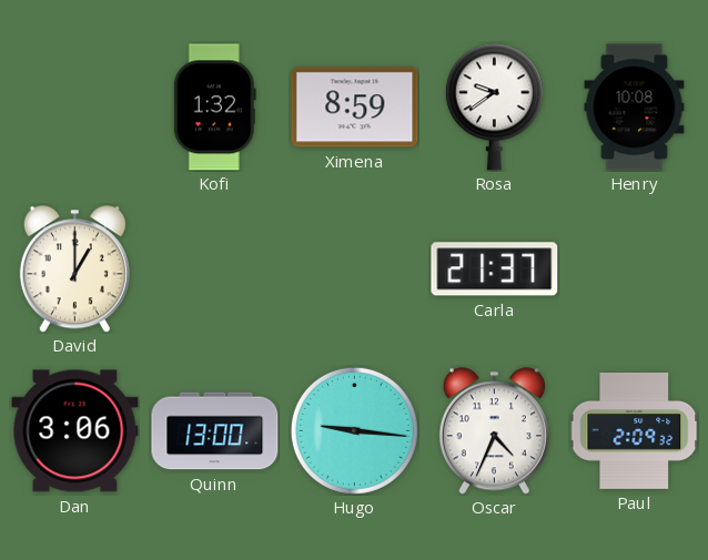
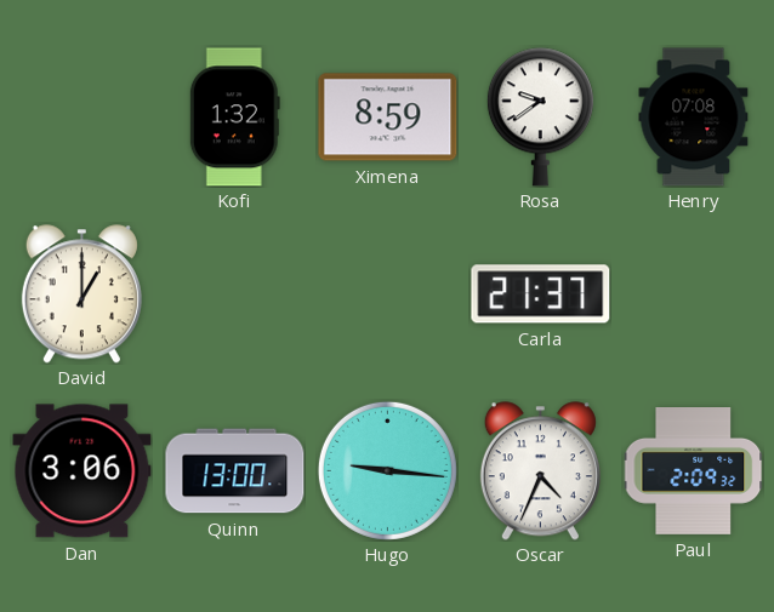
Henry: 10:08 -> 07:08
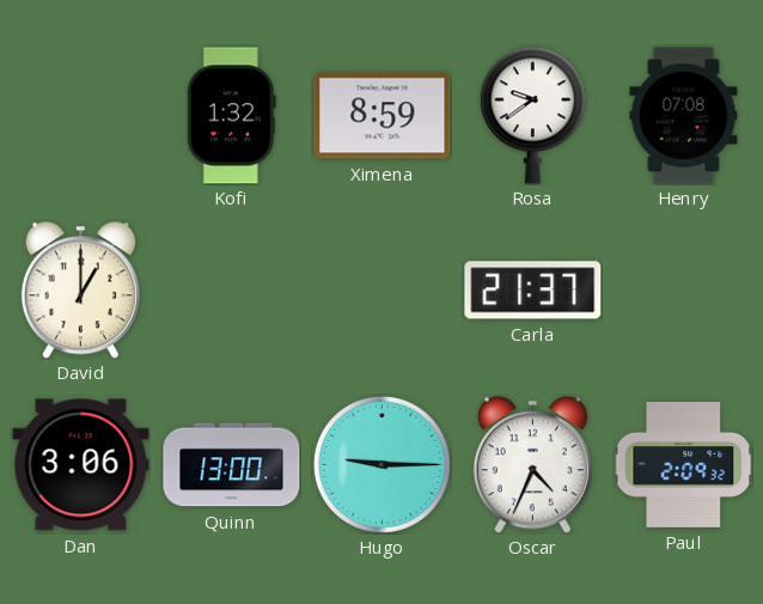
Hugo: 9:16 -> 9:15
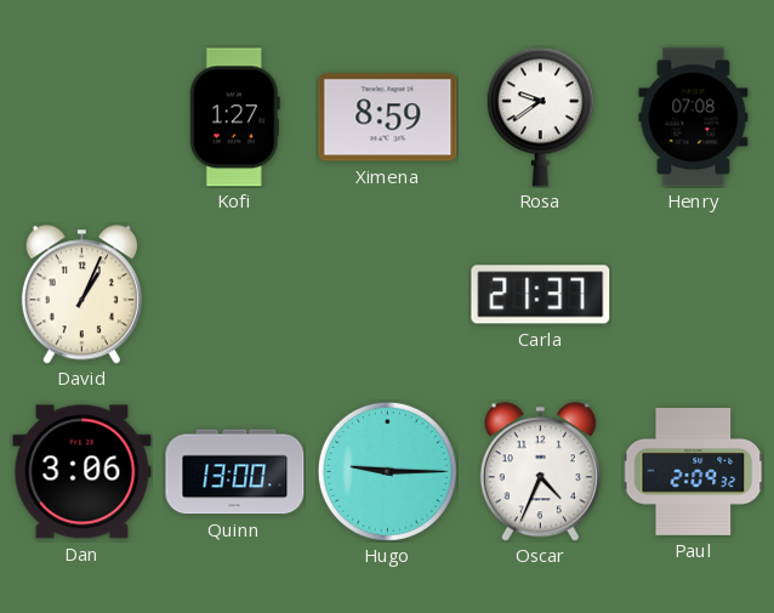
Kofi: 1:32 -> 1:27
David: 1:00 -> 1:04
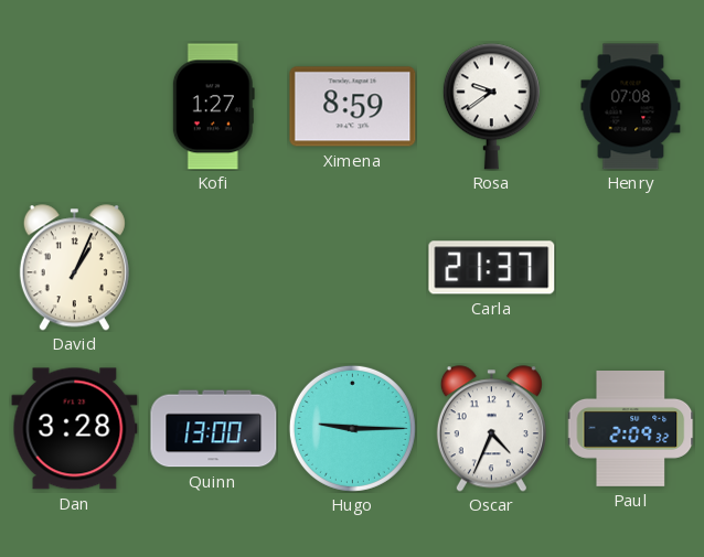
Dan: 3:06 -> 3:28
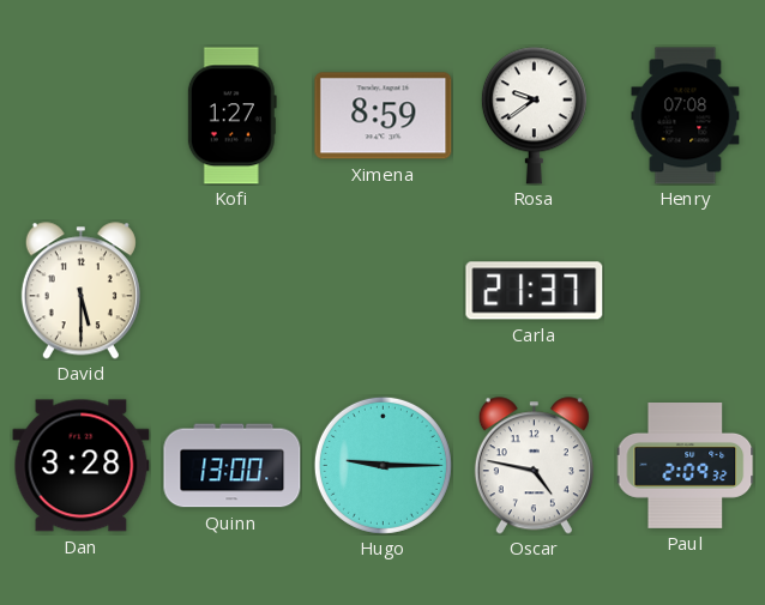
David: 1:04 -> 5:30
Oscar: 4:34 -> 4:47
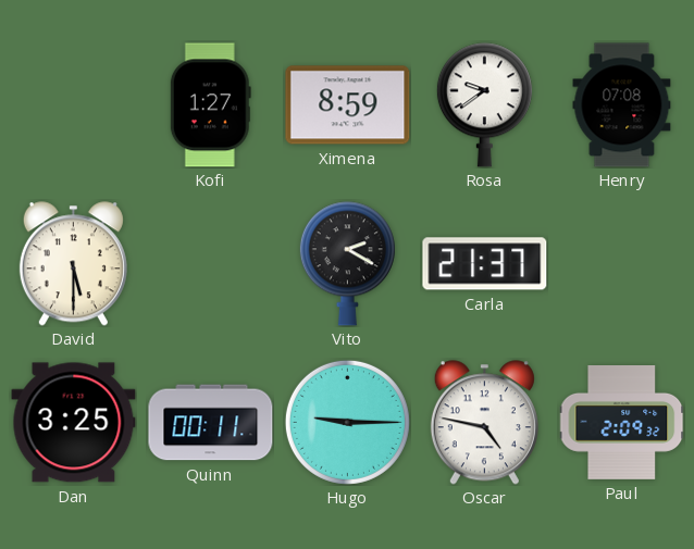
Vito: none -> 2:20
Dan: 3:28 -> 3:25
Quinn: 13:00 -> 00:11
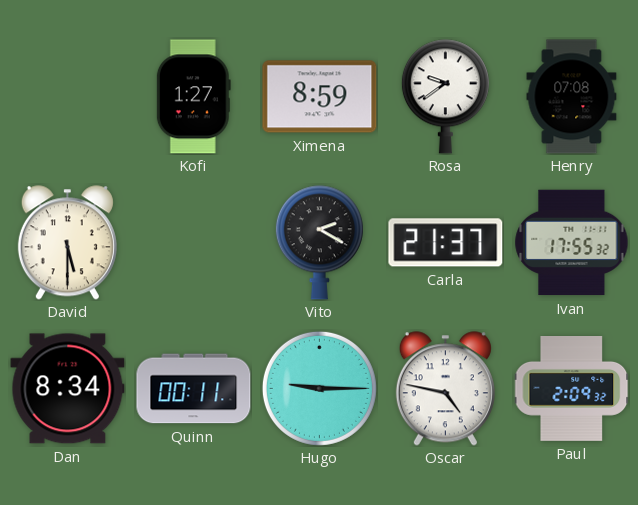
Ivan: none -> 17:55
Dan: 3:25 -> 8:34
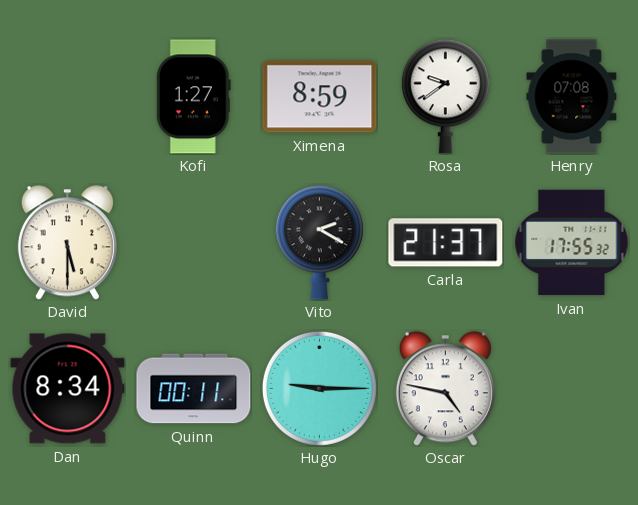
Paul: 2:09 -> none
